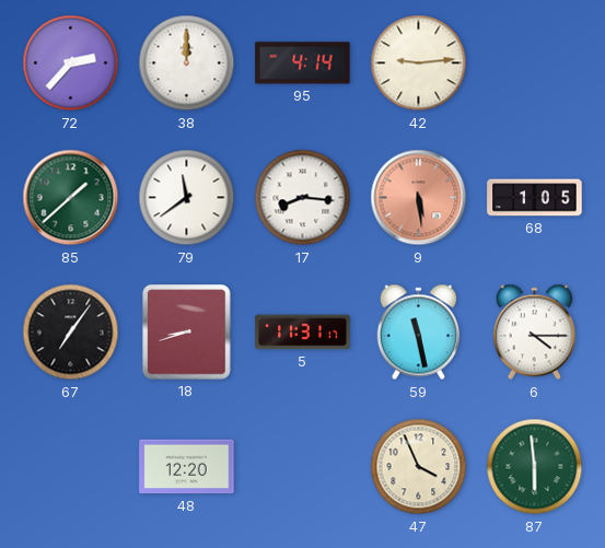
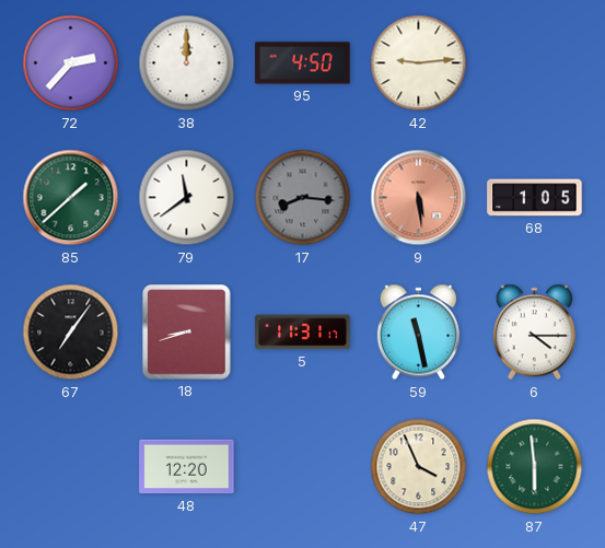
95: 4:14 -> 4:50
17 dial: white -> grey
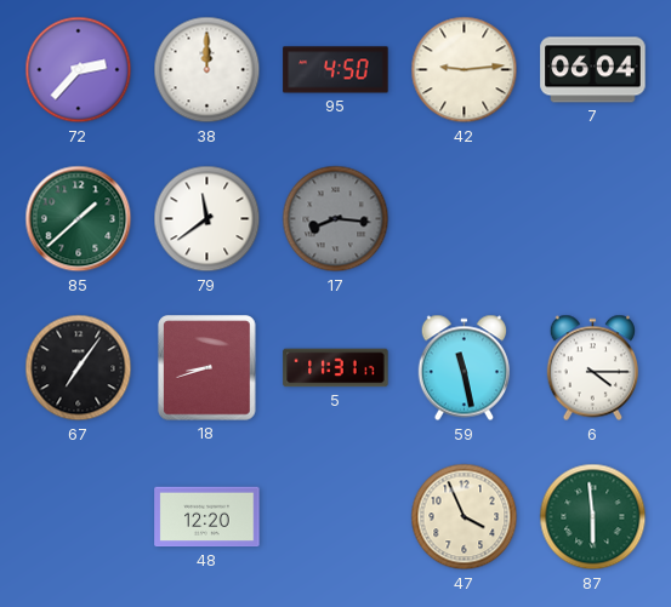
7: none -> 06:04
9: 5:29 -> none
68: 1:05 -> none
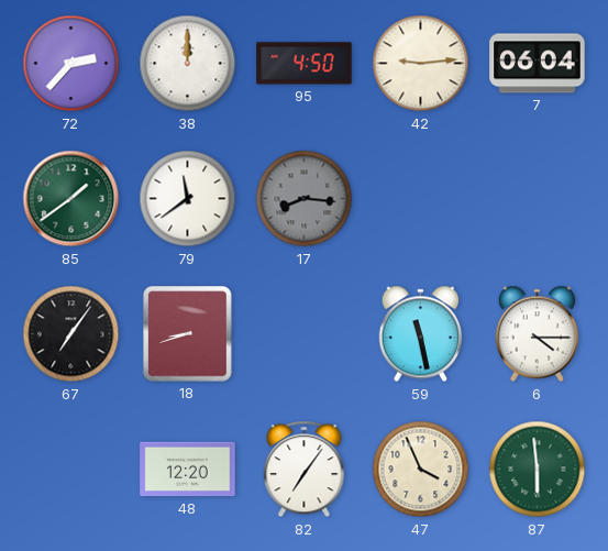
85: 1:38 -> 1:39
5: 11:31 -> none
82: none -> 7:06
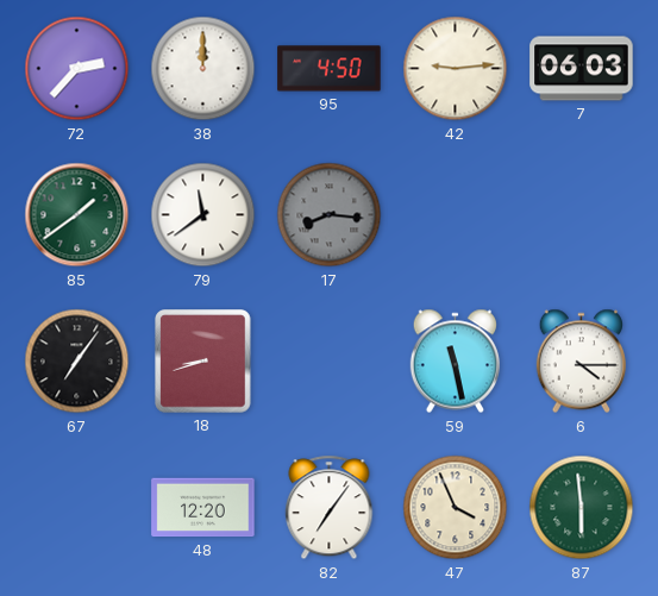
7: 06:04 -> 06:03
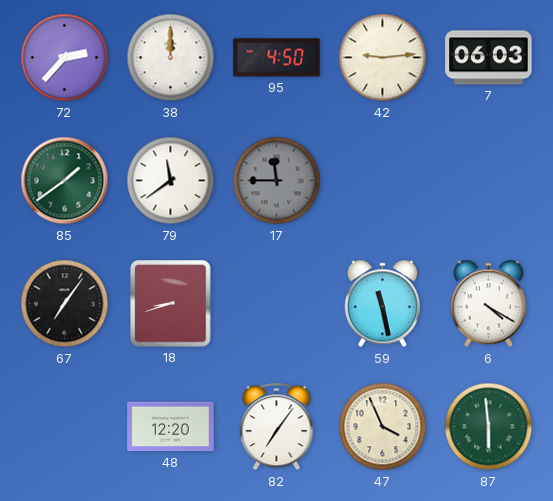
17: 8:16 -> 11:45
6: 4:15 -> 4:20
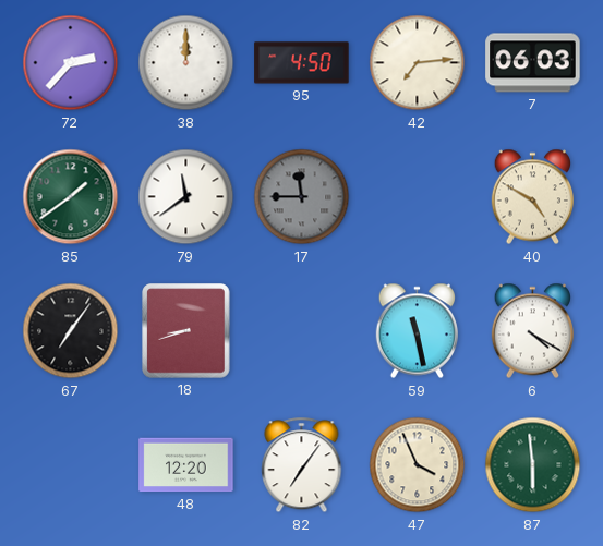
42: 9:14 -> 7:14
40: none -> 4:50
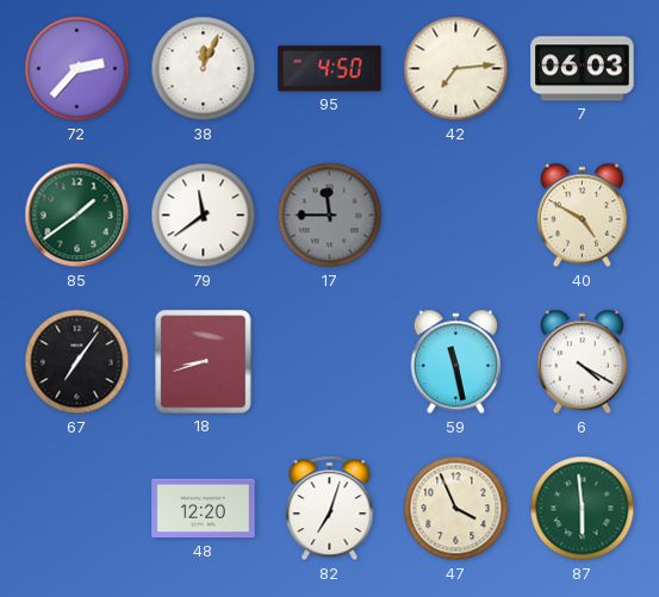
38: 12:00 -> 12:04
82: 7:06 -> 7:03
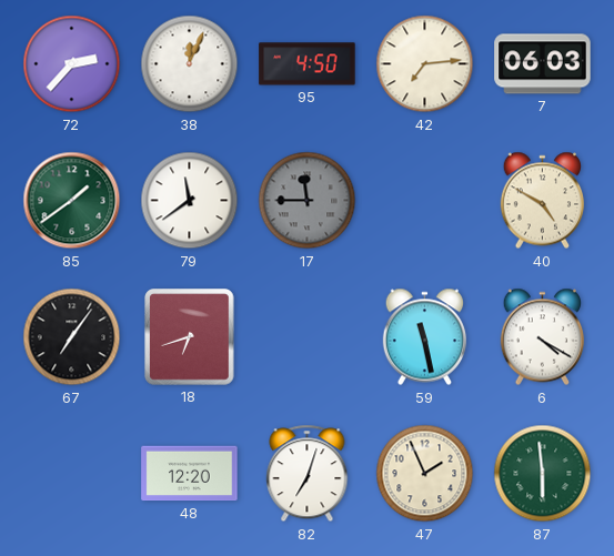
18: 8:42 -> 6:42
47: 3:56 -> 1:56
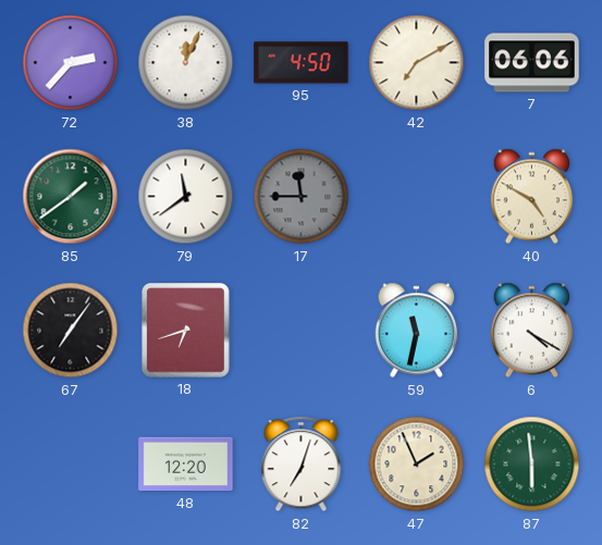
42: 7:14 -> 7:10
7: 06:03 -> 06:06
59: 11:28 -> 11:32
